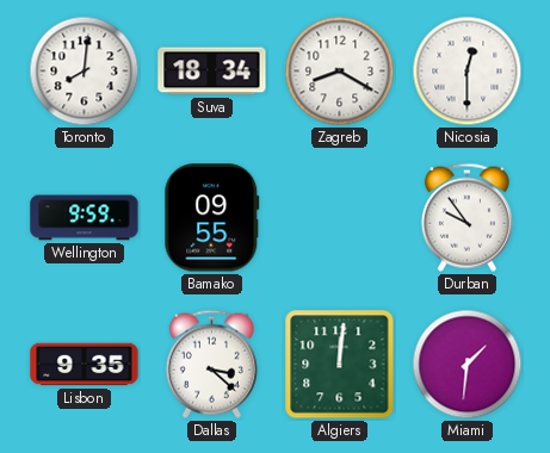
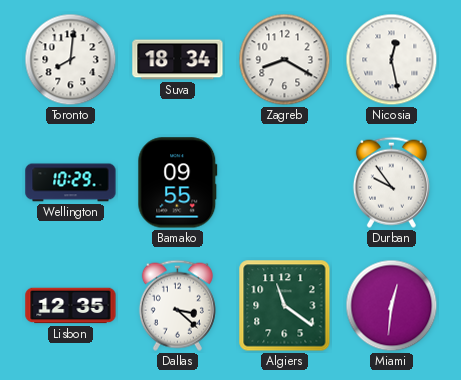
Nicosia: 12:30 -> 12:28
Wellington: 9:59 -> 10:29
Lisbon: 9:35 -> 12:35
Algiers: 12:01 -> 11:21
Miami: 1:31 -> 12:31
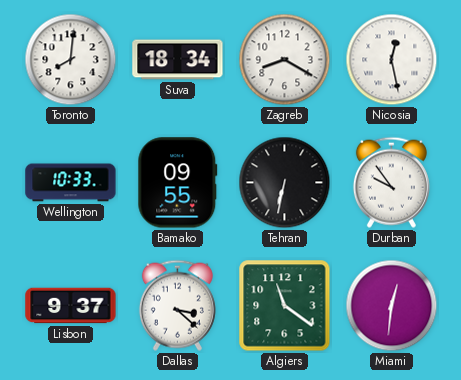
Wellington: 10:29 -> 10:33
Tehran: none -> 6:32
Lisbon: 12:35 -> 9:37
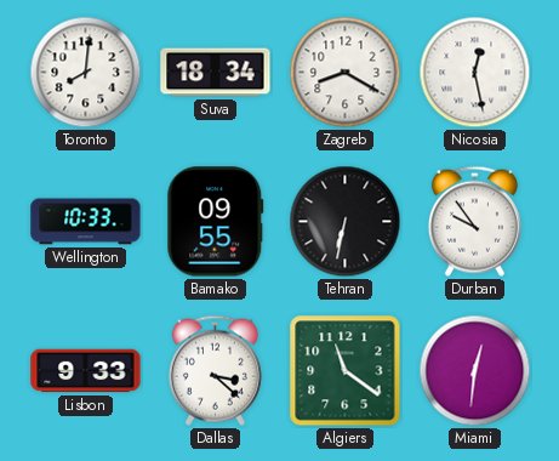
Lisbon: 9:37 -> 9:33
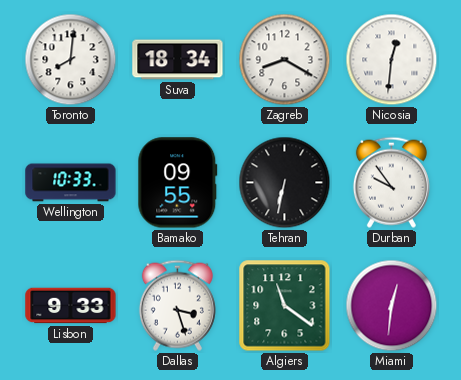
Nicosia: 12:28 -> 12:31
Dallas: 3:22 -> 3:27
